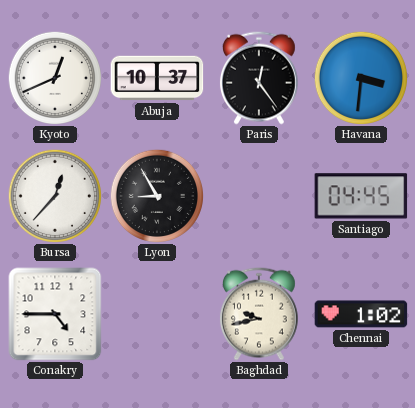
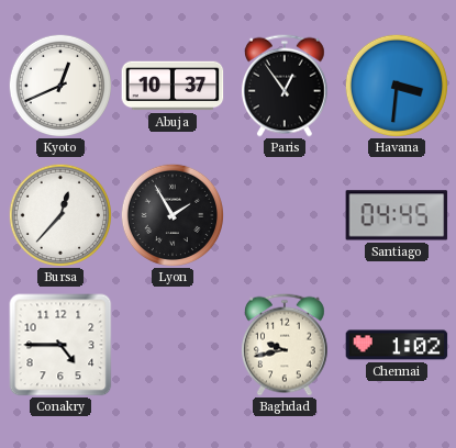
Paris: 12:24 -> 12:54
Lyon: 8:55 -> 1:55
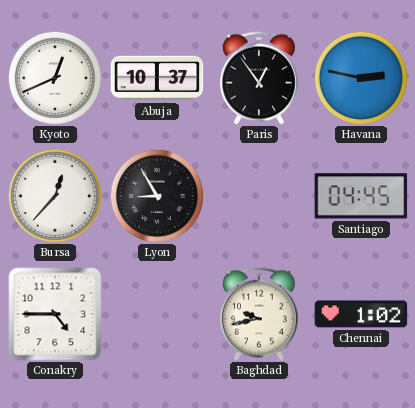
Havana: 3:31 -> 2:47
Lyon: 1:55 -> 8:55
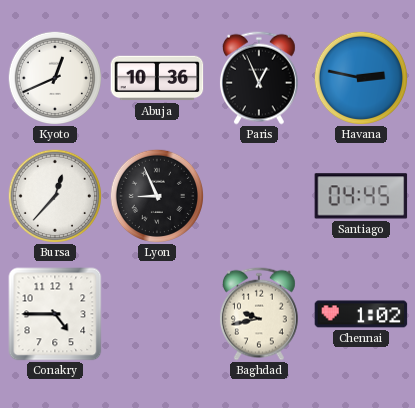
Abuja: 10:37 -> 10:36
Paris: 12:54 -> 12:56
Lyon: 8:55 -> 8:56
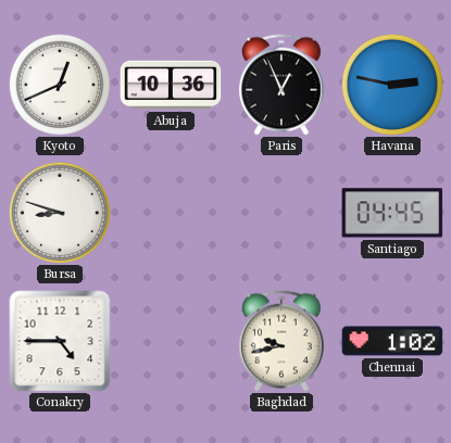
Bursa: 12:37 -> 8:48
Lyon: 8:56 -> none
